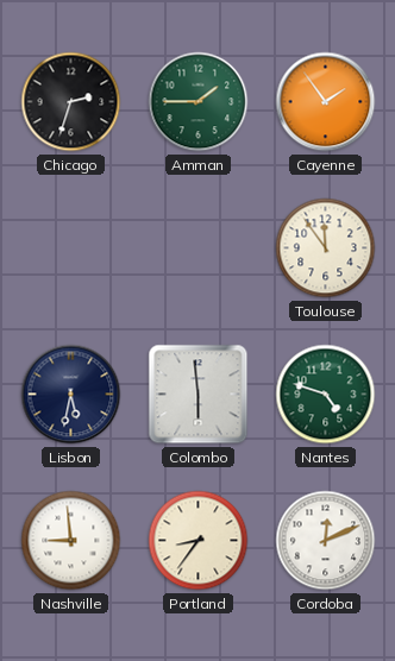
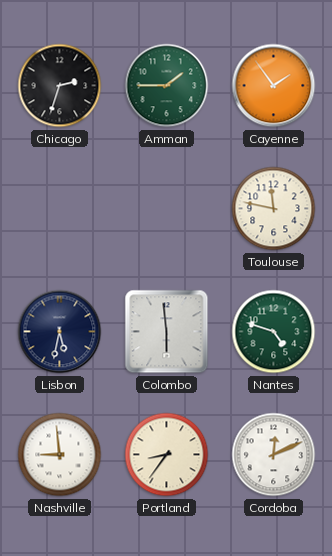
Toulouse: 11:54 -> 11:47
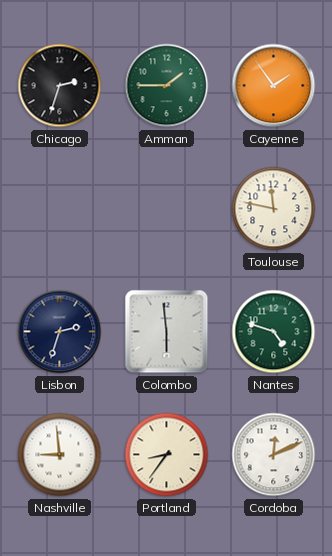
Lisbon: 5:32 -> 2:33
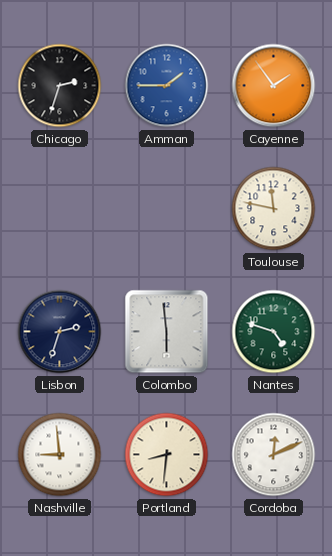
Amman dial: green -> blue
Portland: 8:36 -> 8:31
